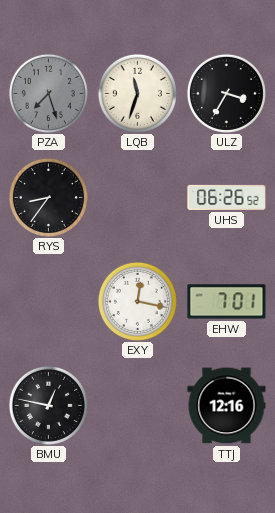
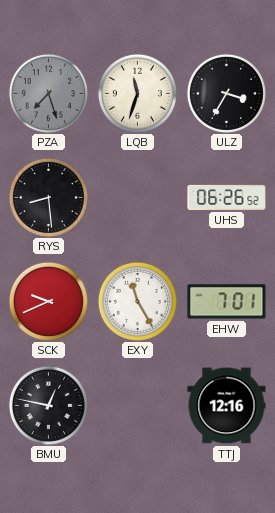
RYS: 8:36 -> 8:29
SCK: none -> 9:41
EXY: 12:17 -> 11:25
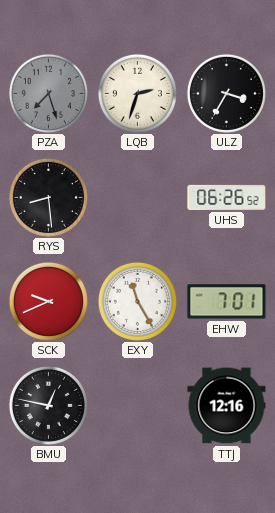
LQB: 11:33 -> 2:33
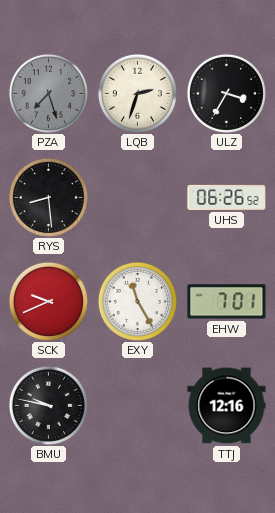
BMU: 12:47 -> 9:47
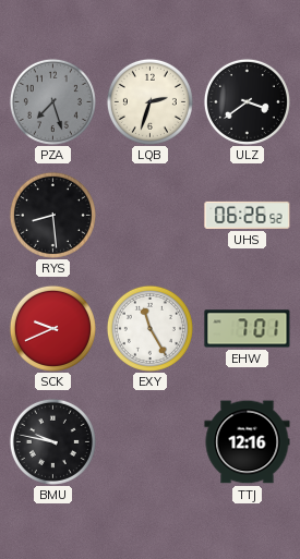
ULZ: 3:35 -> 3:39
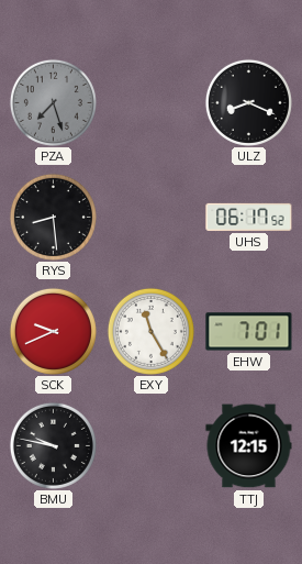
LQB: 2:33 -> none
ULZ: 3:39 -> 8:19
UHS: 06:26 -> 06:17
TTJ: 12:16 -> 12:15
